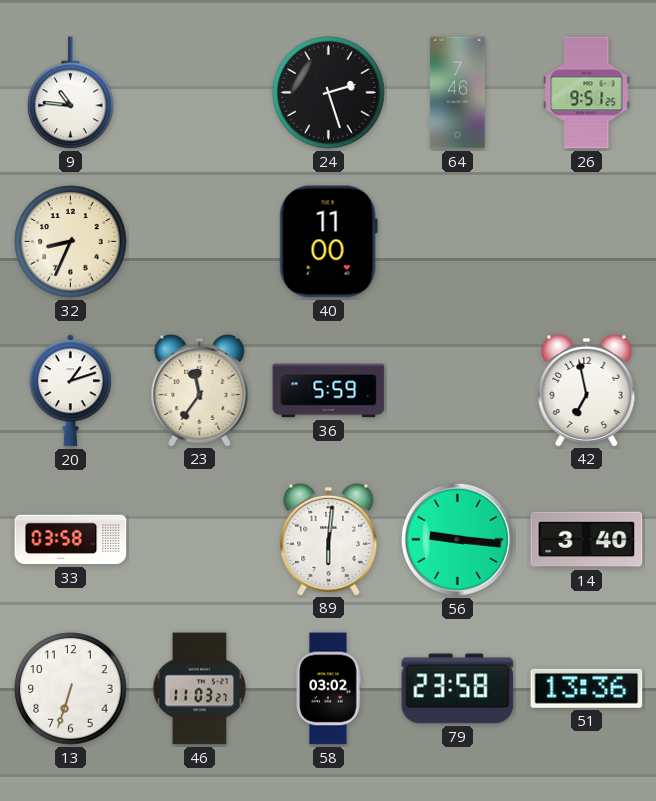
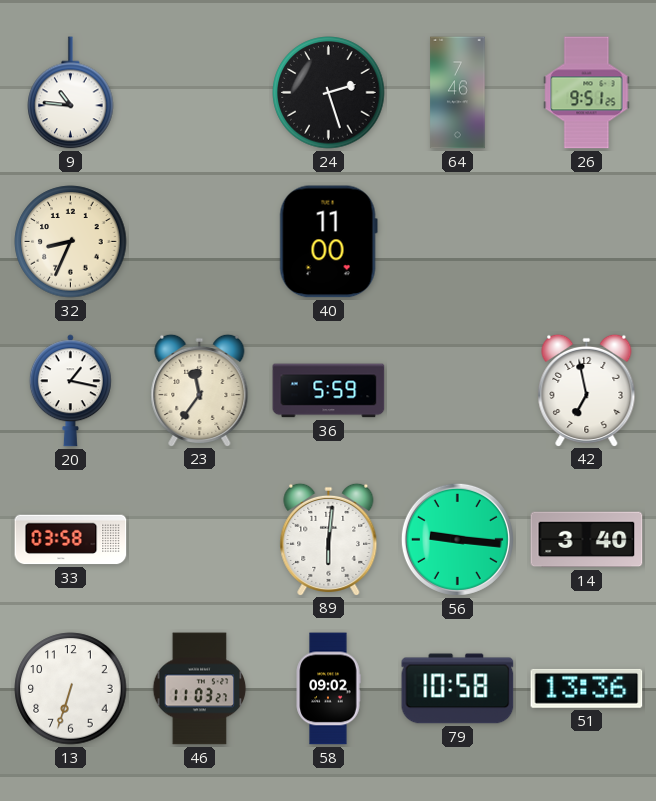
20: 1:12 -> 1:17
58: 03:02 -> 09:02
79: 23:58 -> 10:58
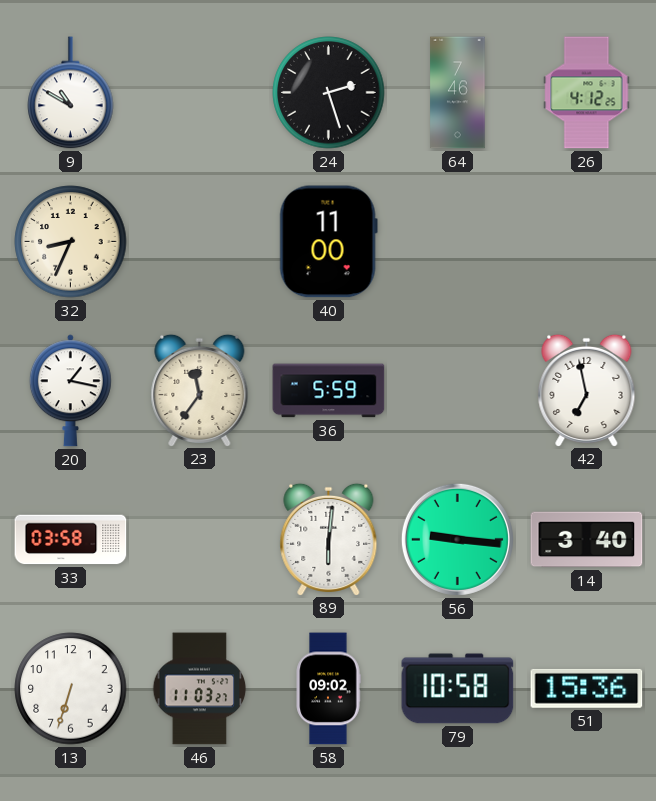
9: 10:46 -> 10:50
26: 9:51 -> 4:12
51: 13:36 -> 15:36
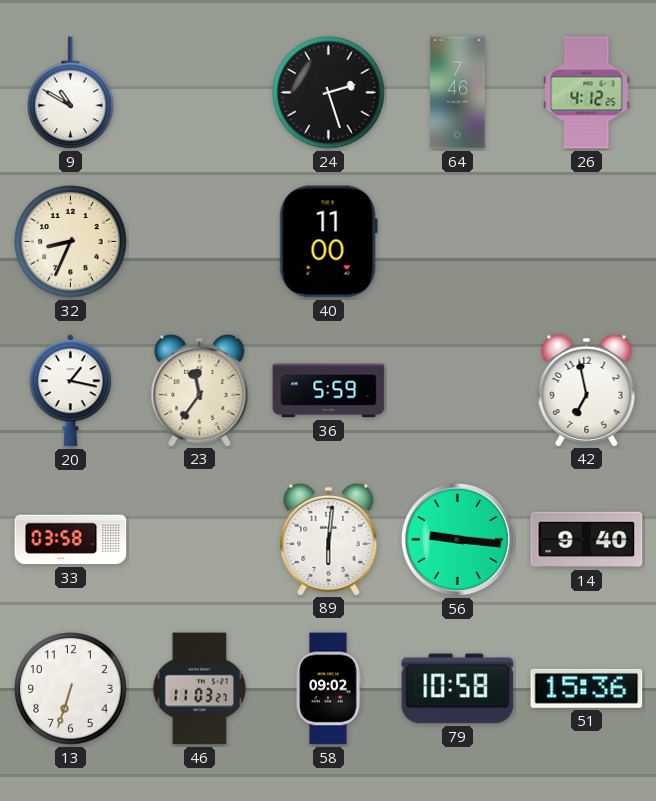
14: 3:40 -> 9:40
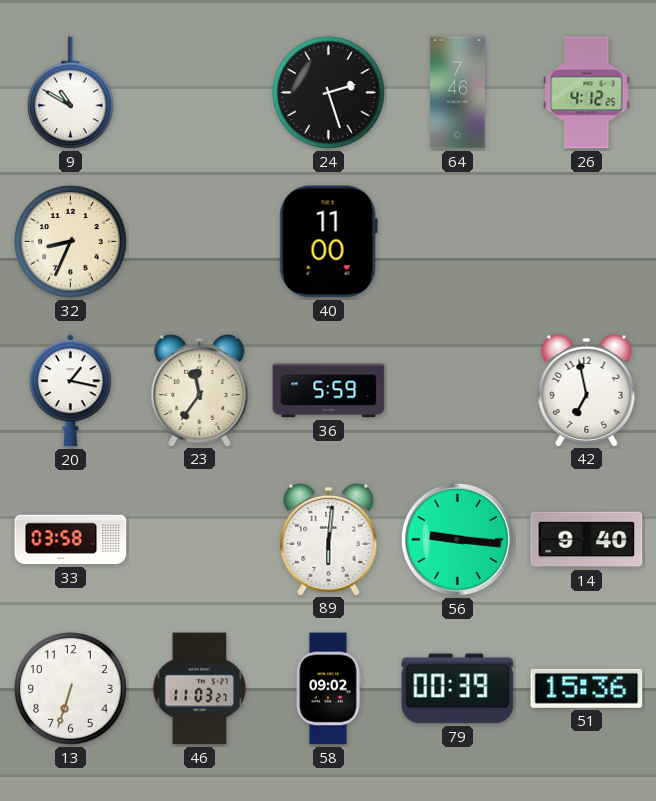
79: 10:58 -> 00:39
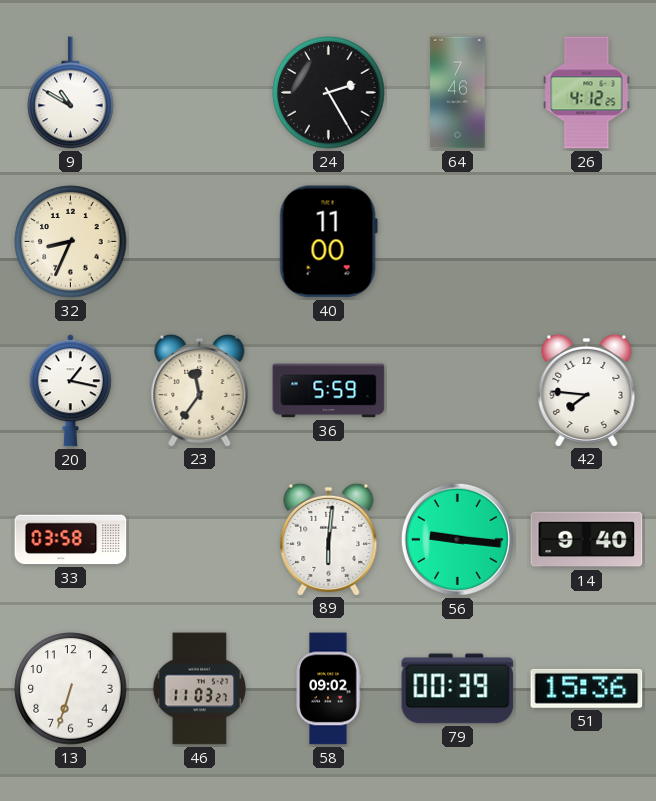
24: 2:27 -> 2:25
42: 6:58 -> 7:46
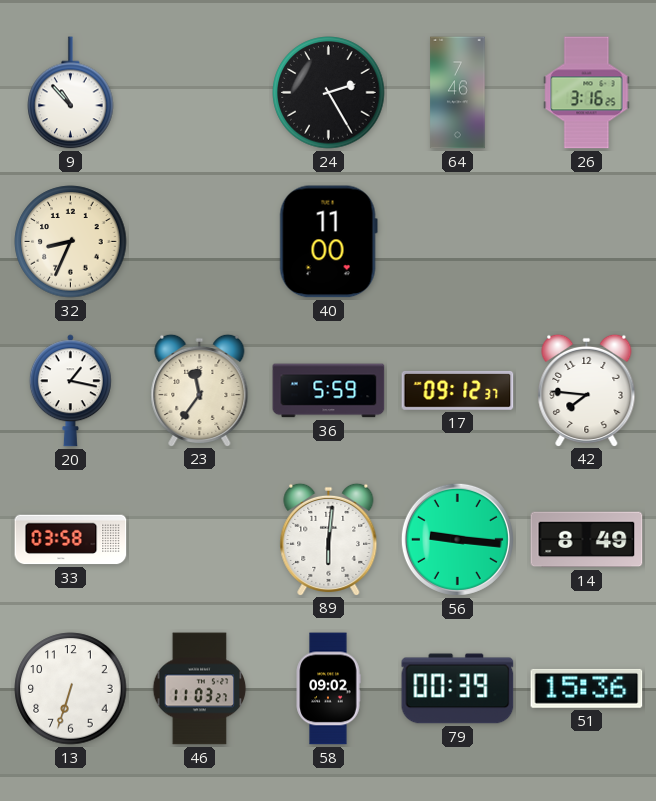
9: 10:50 -> 10:53
26: 4:12 -> 3:16
17: none -> 09:12
14: 9:40 -> 8:49
